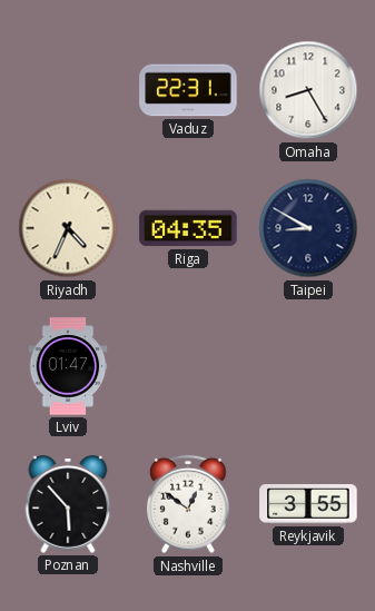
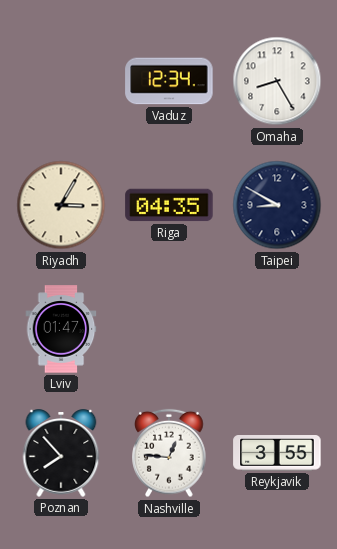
Vaduz: 22:31 -> 12:34
Riyadh: 4:34 -> 3:05
Poznan: 5:53 -> 7:53
Nashville: 12:51 -> 12:46
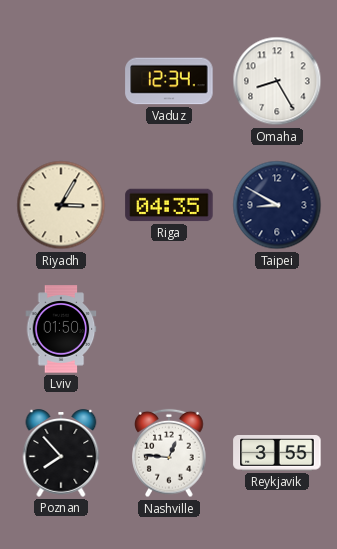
Lviv: 01:47 -> 01:50
